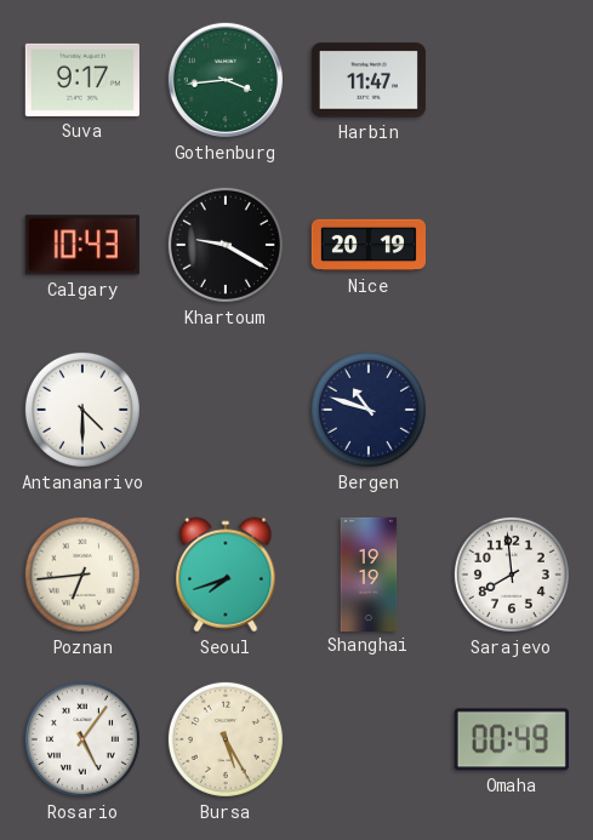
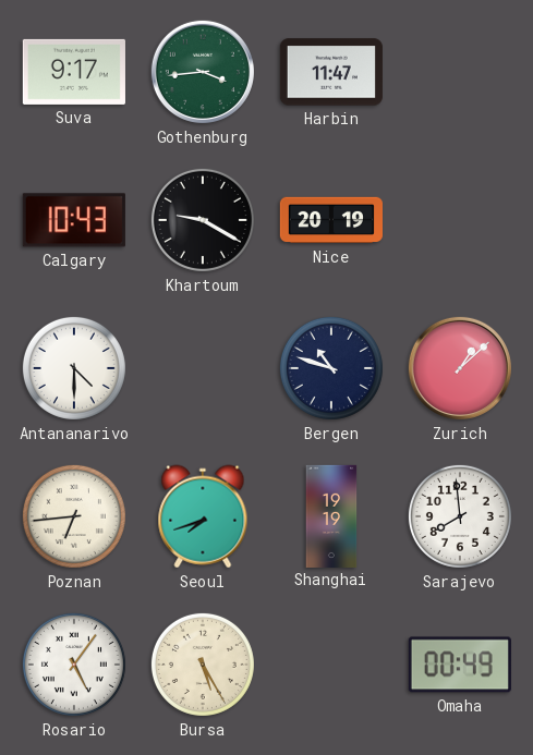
Zurich: none -> 1:08
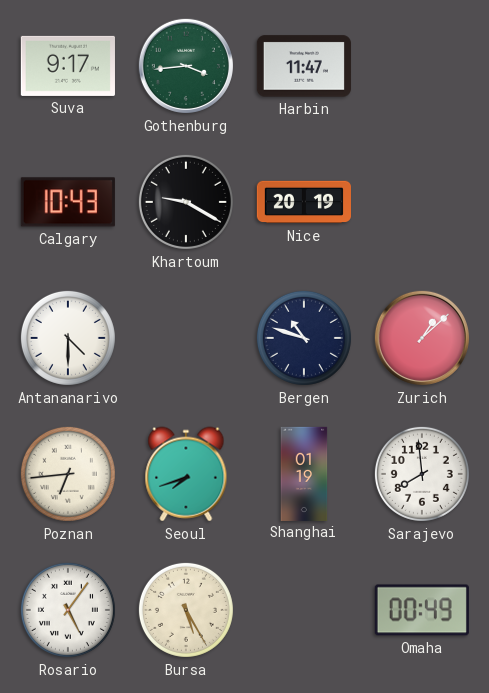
Shanghai: 19:19 -> 01:19
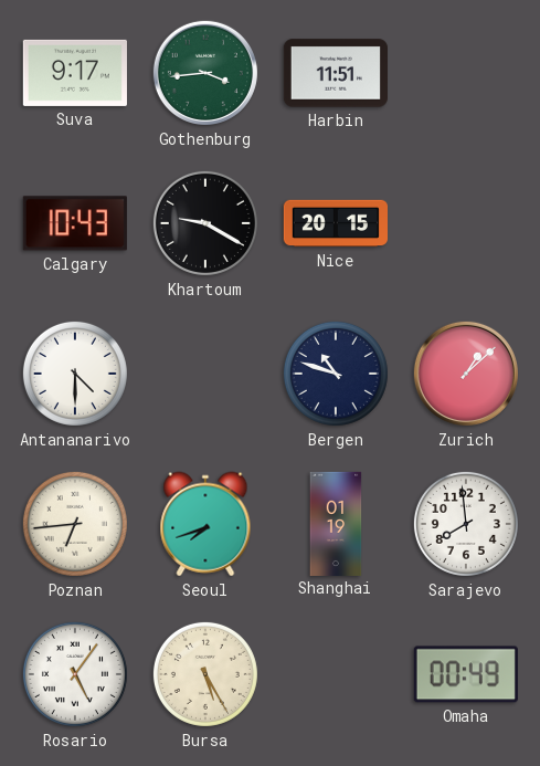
Harbin: 11:47 -> 11:51
Nice: 20:19 -> 20:15
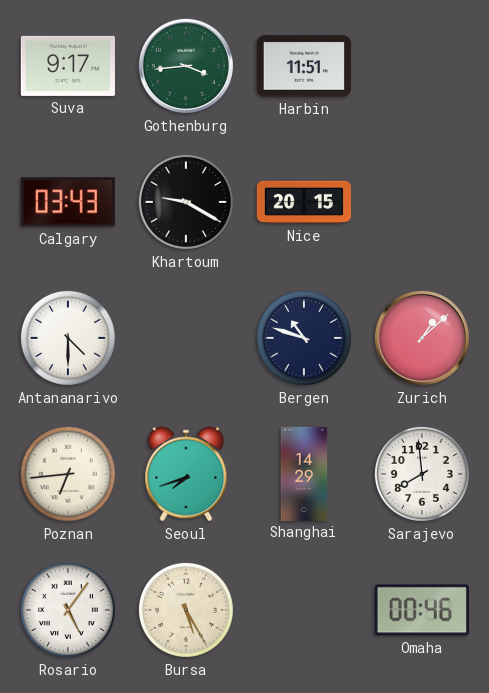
Calgary: 10:43 -> 03:43
Shanghai: 01:19 -> 14:29
Omaha: 00:49 -> 00:46
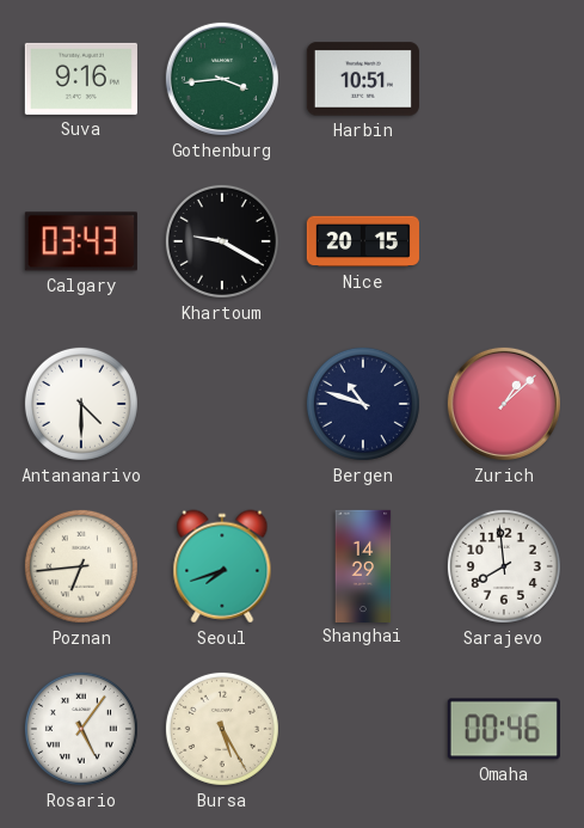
Suva: 9:17 -> 9:16
Harbin: 11:51 -> 10:51
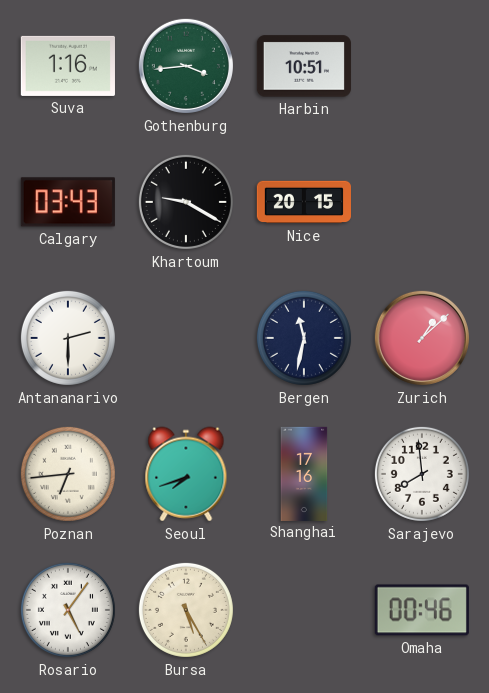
Suva: 9:16 -> 1:16
Antananarivo: 4:30 -> 2:30
Bergen: 10:48 -> 11:32
Shanghai: 14:29 -> 17:16
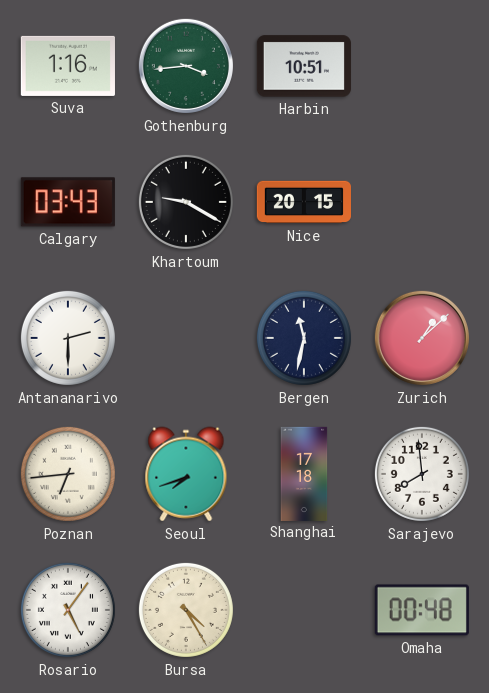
Shanghai: 17:16 -> 17:18
Bursa: 5:25 -> 4:25
Omaha: 00:46 -> 00:48
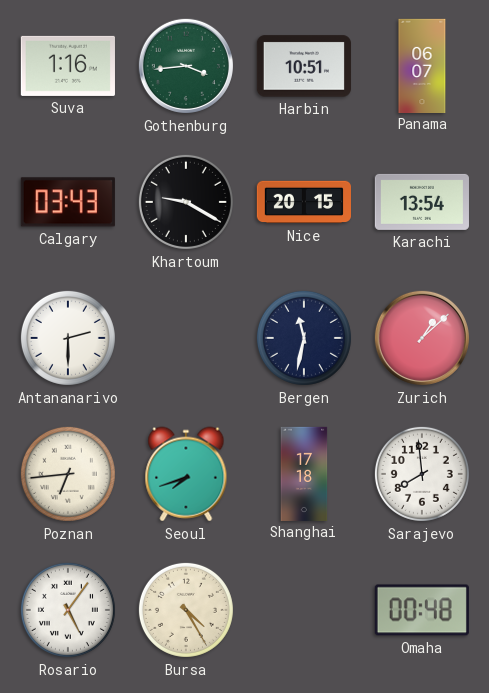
Panama: none -> 06:07
Karachi: none -> 13:54
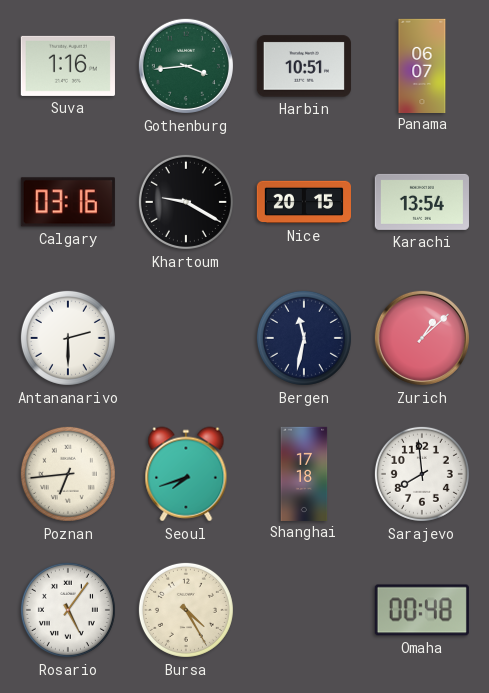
Calgary: 03:43 -> 03:16
